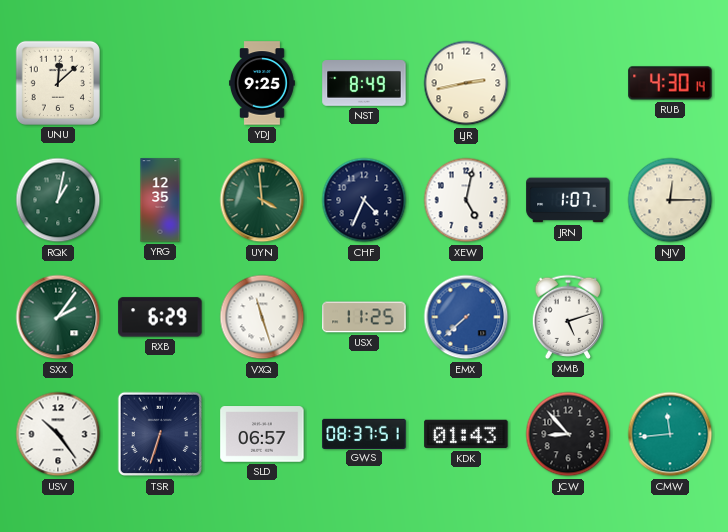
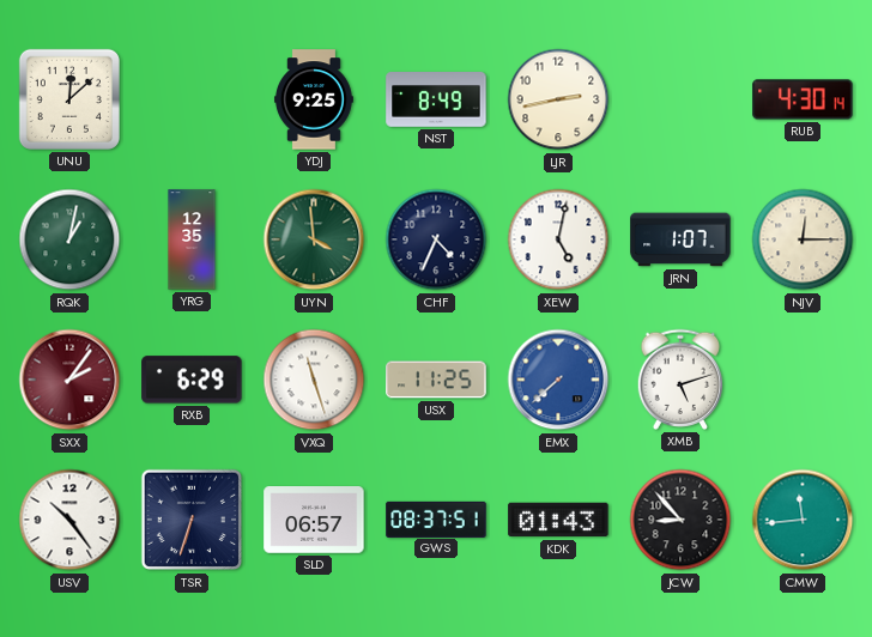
SXX dial: green -> burgundy
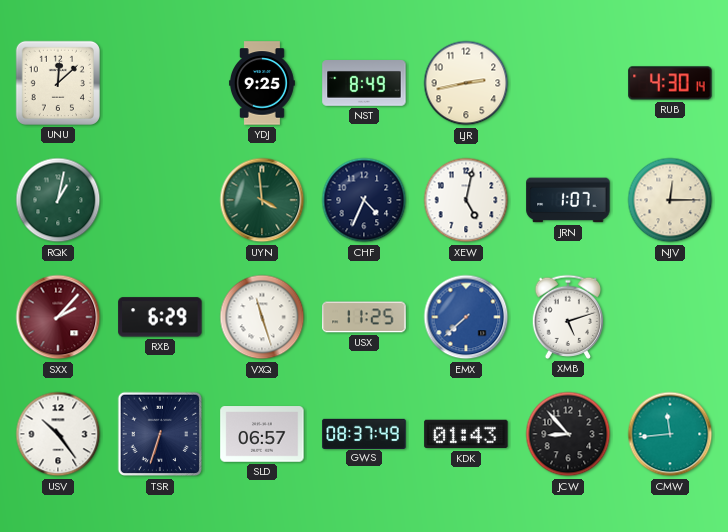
YRG: 12:35 -> none
SXX: 2:06 -> 2:07
GWS: 08:37:51 -> 08:37:49
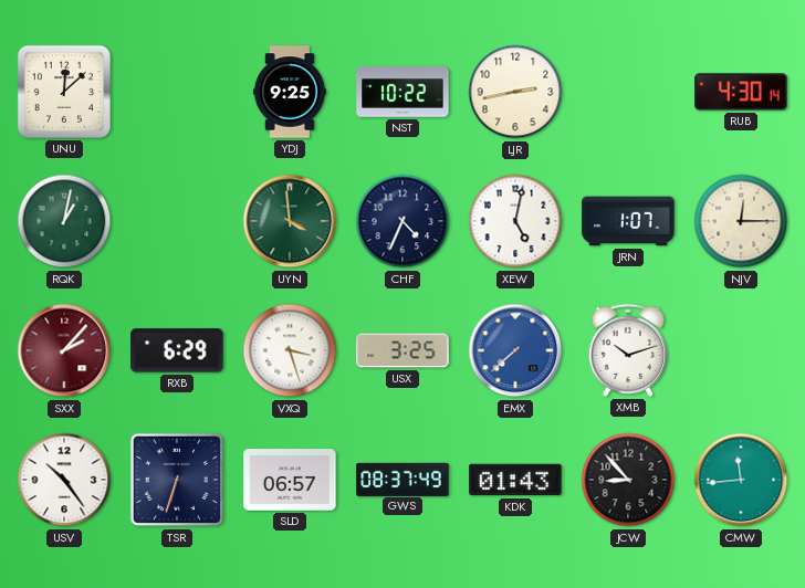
NST: 8:49 -> 10:22
VXQ: 11:27 -> 3:27
USX: 11:25 -> 3:25
XMB: 5:12 -> 10:12
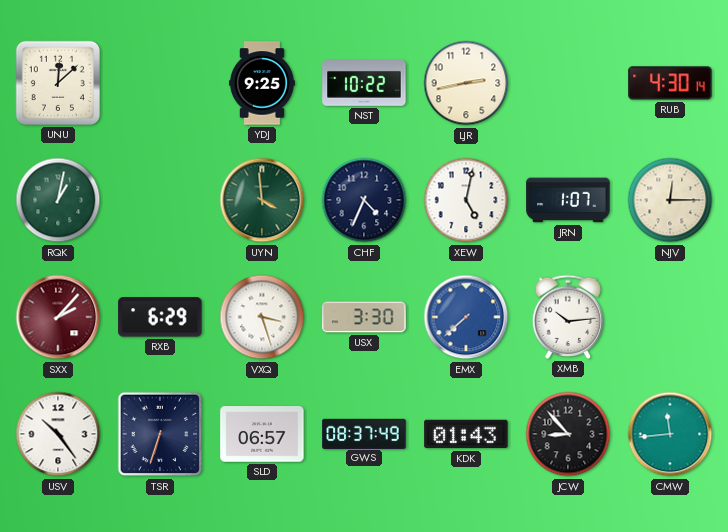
USX: 3:25 -> 3:30
XMB: 10:12 -> 10:14
